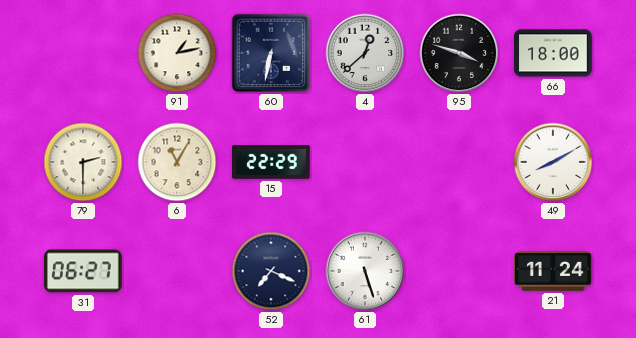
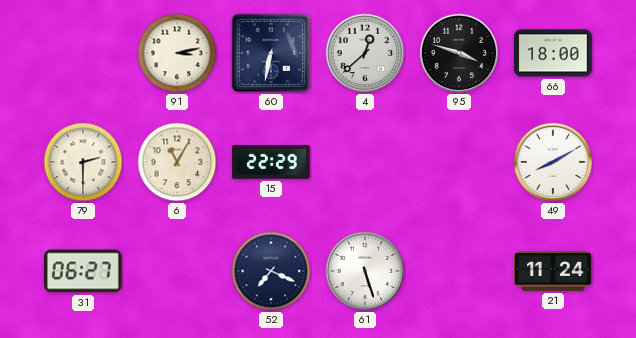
91: 1:13 -> 3:13
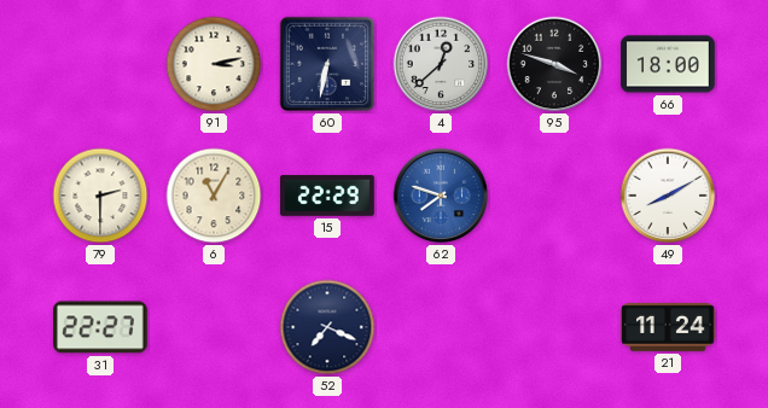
62: none -> 7:48
31: 06:27 -> 22:27
61: 5:27 -> none
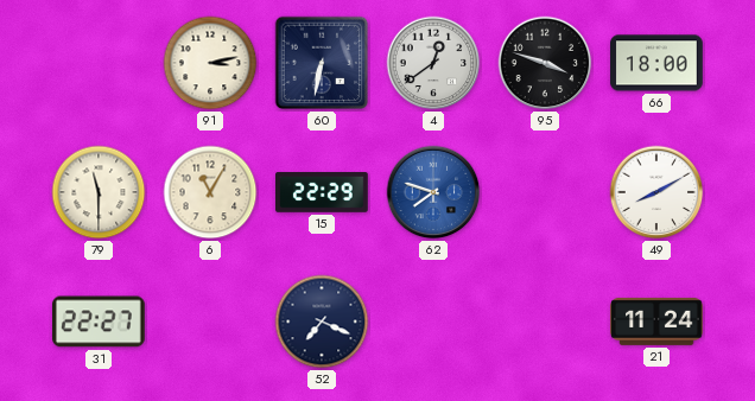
4: 12:38 -> 12:39
79: 2:30 -> 11:30
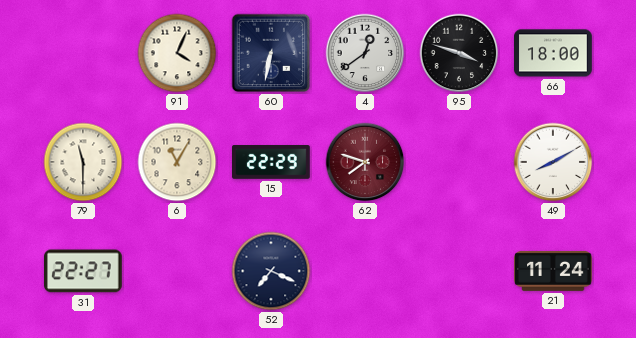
91: 3:13 -> 4:04
62 dial: blue -> burgundy
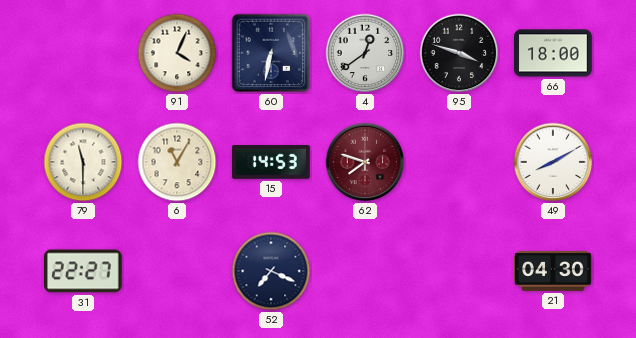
15: 22:29 -> 14:53
21: 11:24 -> 04:30
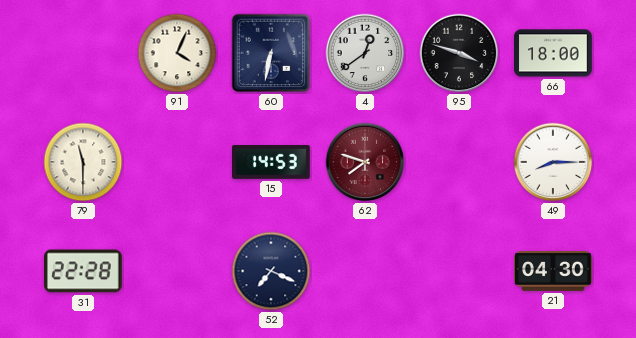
6: 11:05 -> none
49: 8:10 -> 8:15
31: 22:27 -> 22:28
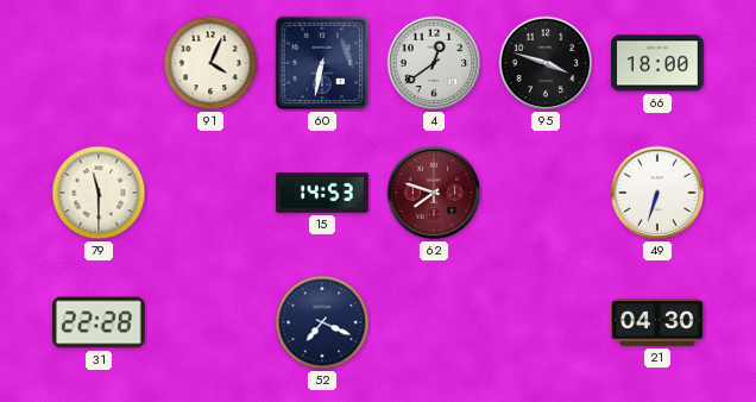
49: 8:15 -> 6:33
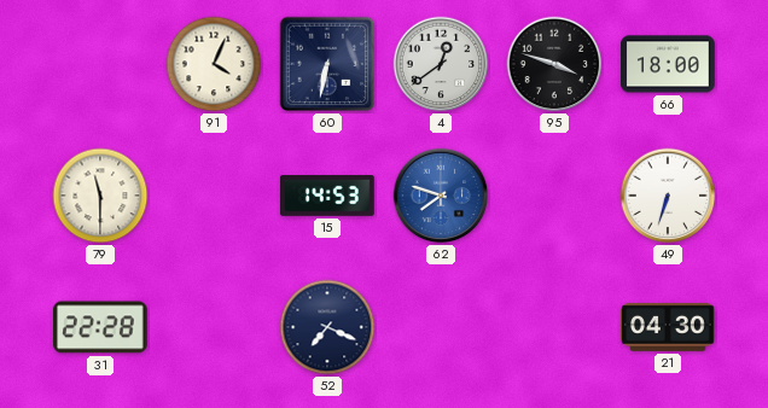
62 dial: burgundy -> blue
